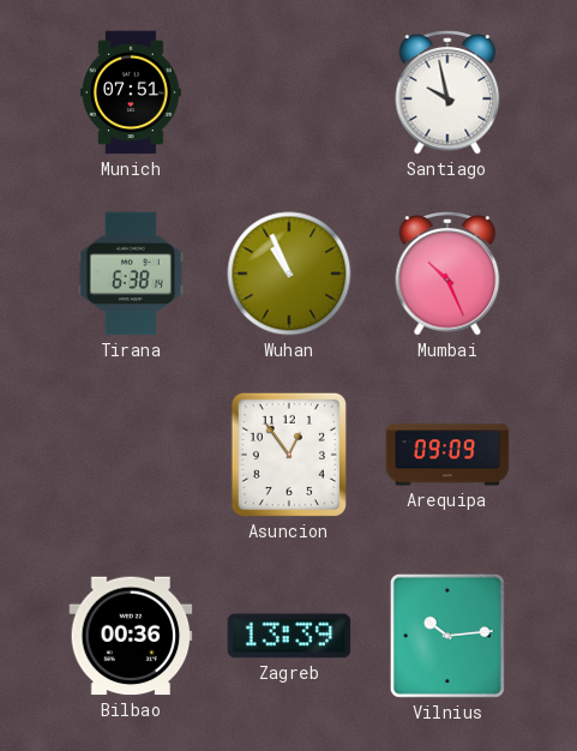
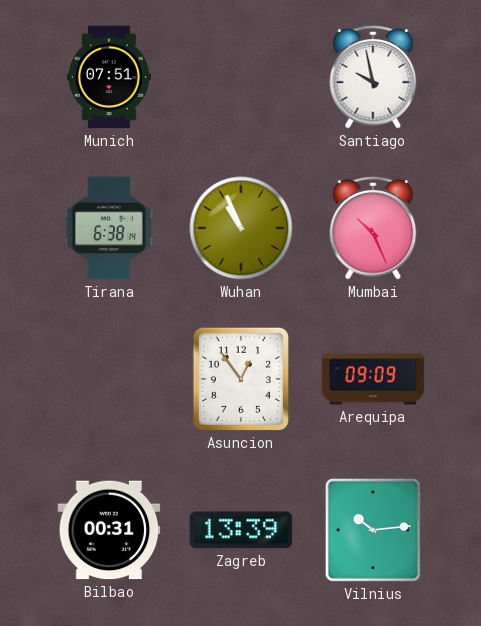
Bilbao: 00:36 -> 00:31
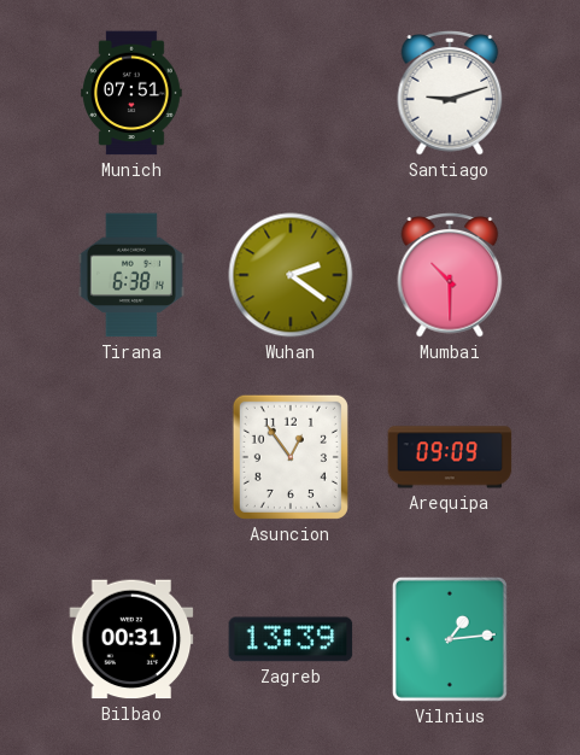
Santiago: 9:58 -> 9:12
Wuhan: 10:56 -> 2:21
Mumbai: 10:26 -> 10:30
Vilnius: 10:14 -> 1:14
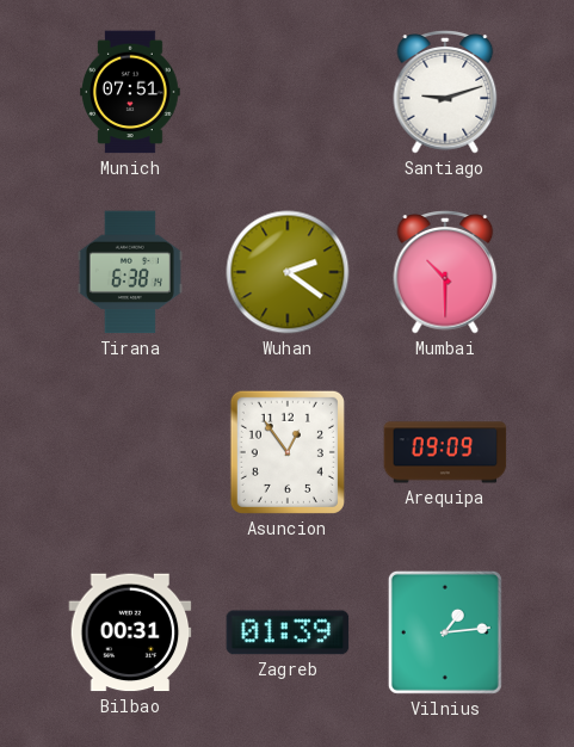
Zagreb: 13:39 -> 01:39
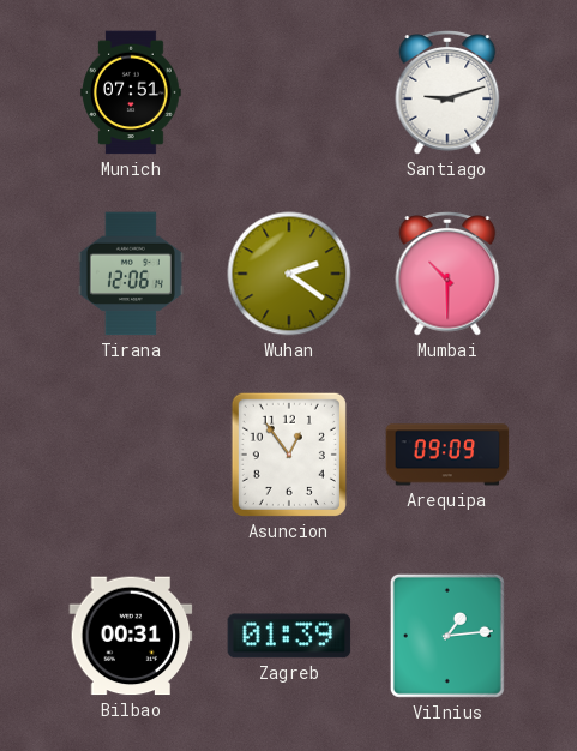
Tirana: 6:38 -> 12:06
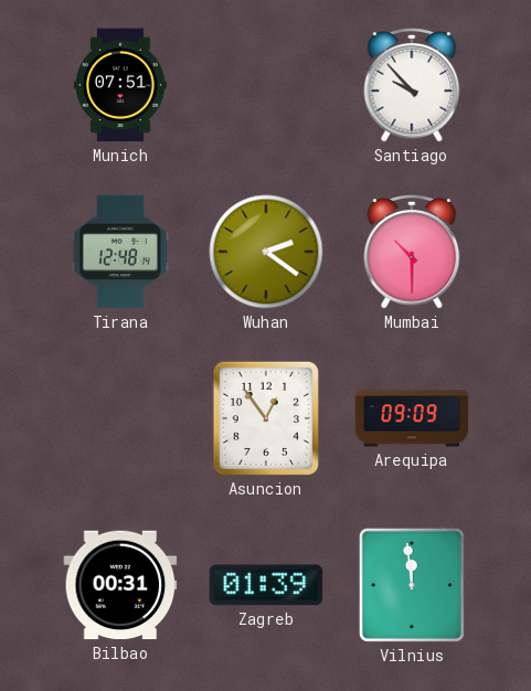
Santiago: 9:12 -> 9:53
Tirana: 12:06 -> 12:48
Vilnius: 1:14 -> 11:59
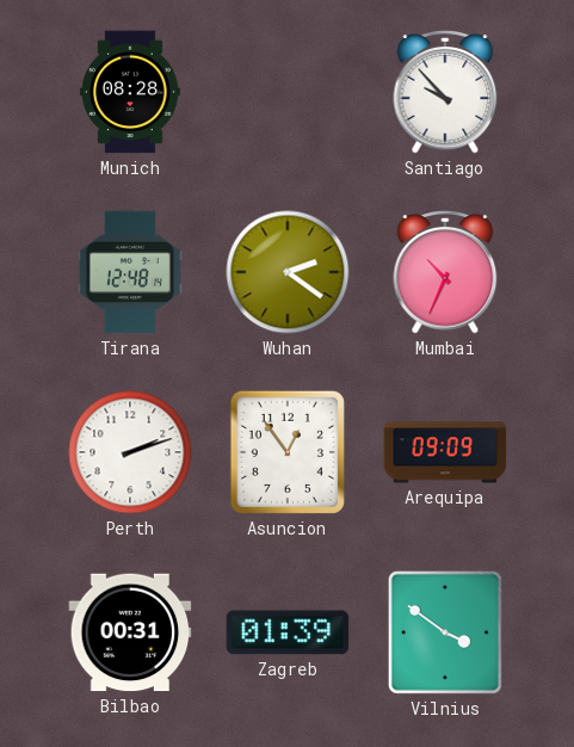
Munich: 07:51 -> 08:28
Mumbai: 10:30 -> 10:34
Perth: none -> 2:12
Vilnius: 11:59 -> 3:51
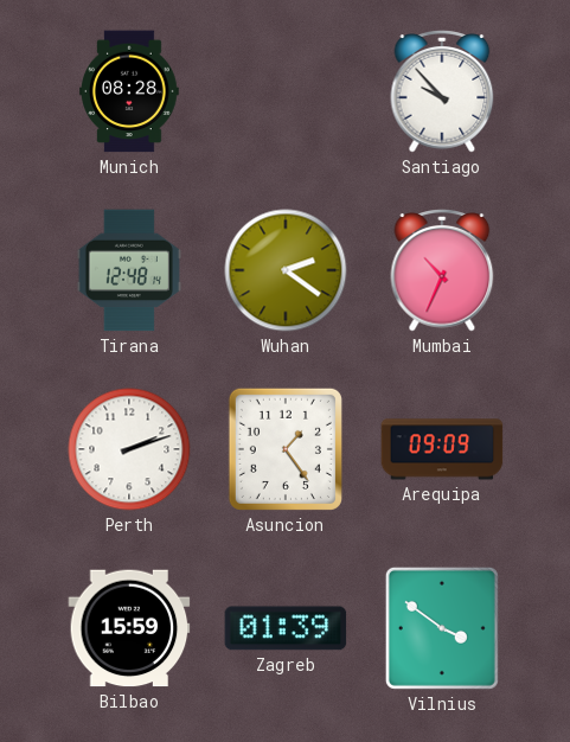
Asuncion: 12:54 -> 1:24
Bilbao: 00:31 -> 15:59
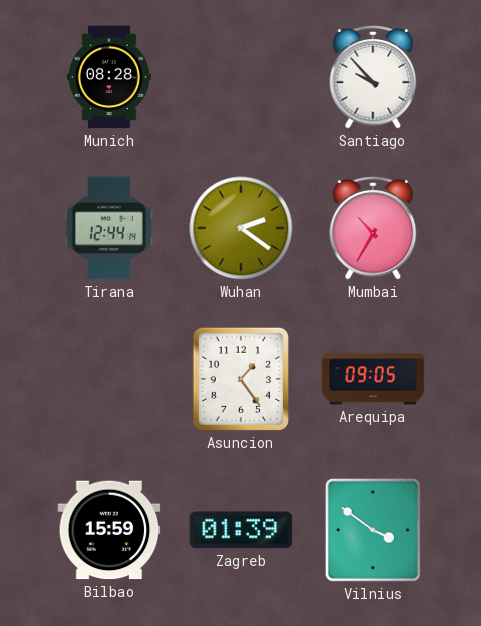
Tirana: 12:48 -> 12:44
Mumbai: 10:34 -> 10:35
Perth: 2:12 -> none
Arequipa: 09:09 -> 09:05
